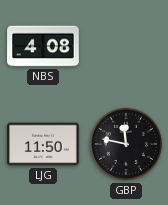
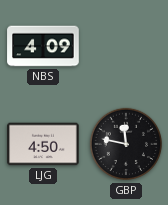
NBS: 4:08 -> 4:09
LJG: 11:50 -> 4:50
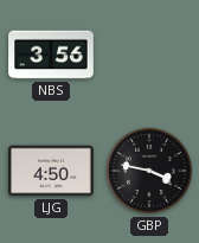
NBS: 4:09 -> 3:56
GBP: 11:47 -> 3:47
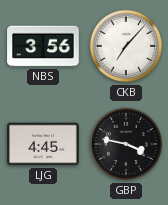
CKB: none -> 7:07
LJG: 4:50 -> 4:45
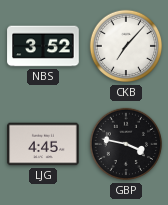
NBS: 3:56 -> 3:52
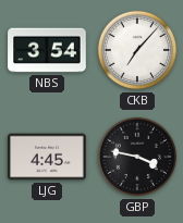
NBS: 3:52 -> 3:54
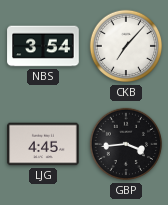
GBP: 3:47 -> 3:44
